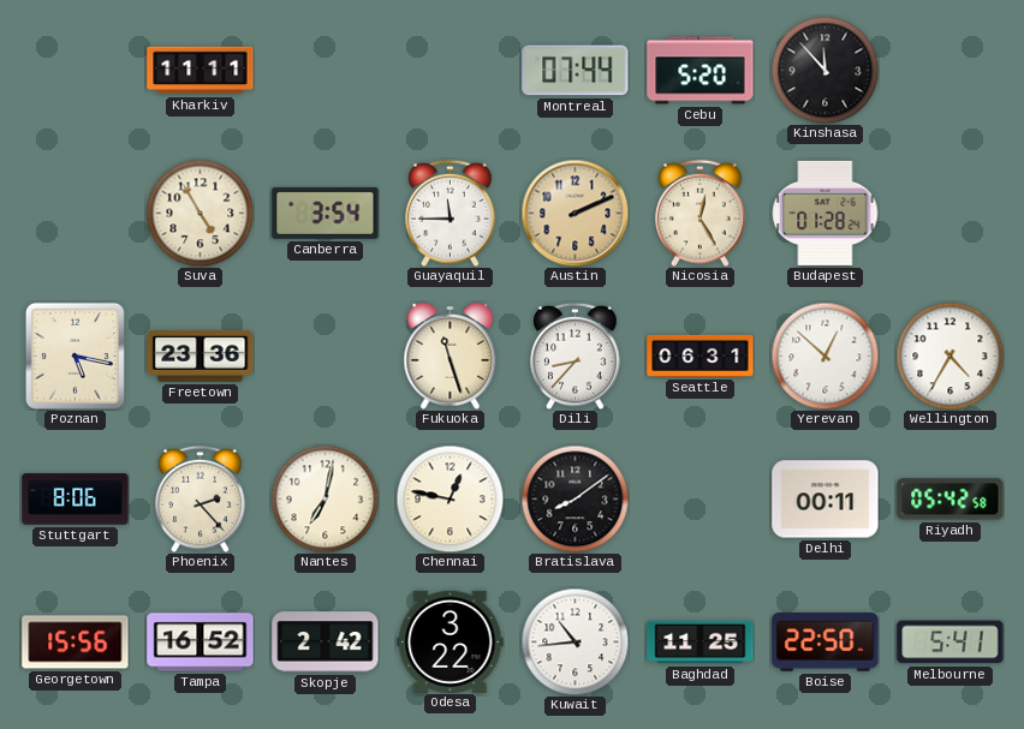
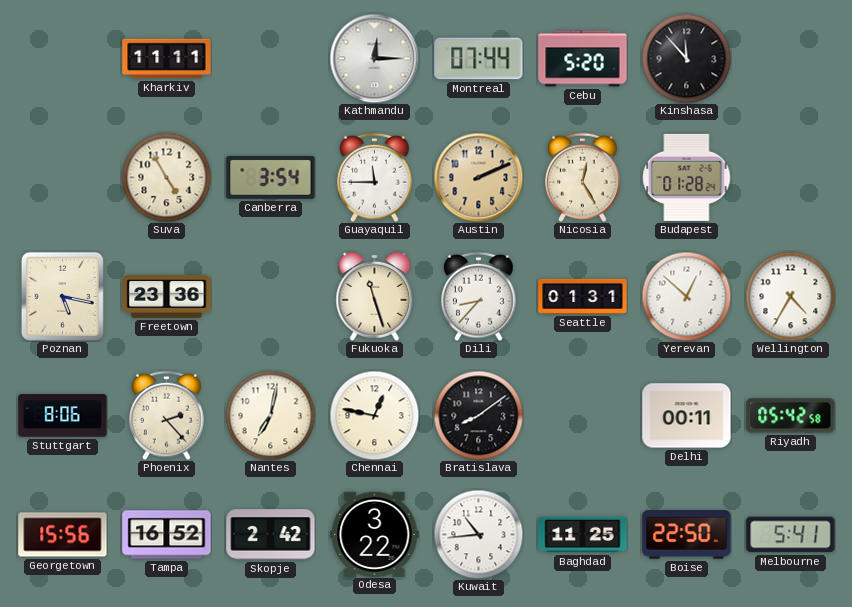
Kathmandu: none -> 12:15
Seattle: 06:31 -> 01:31
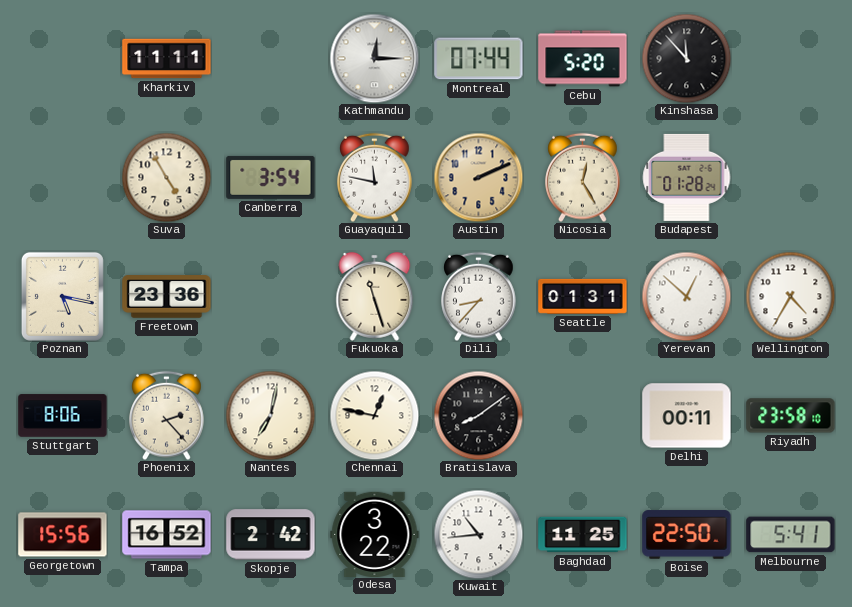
Guayaquil: 11:45 -> 11:47
Riyadh: 05:42 -> 23:58
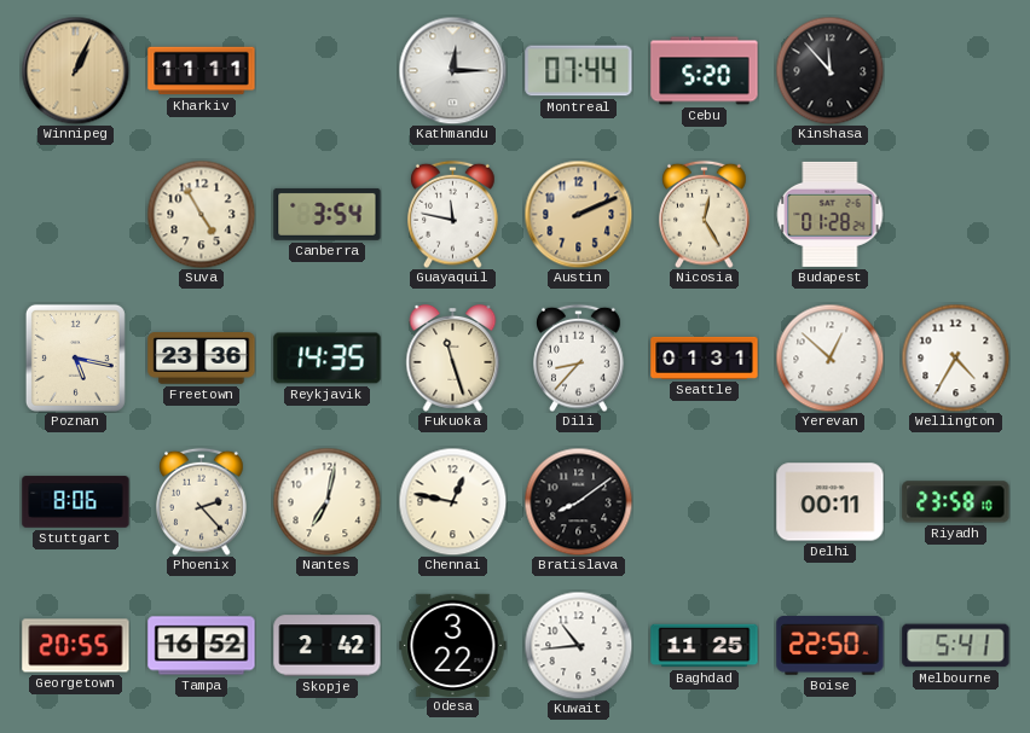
Winnipeg: none -> 1:04
Reykjavik: none -> 14:35
Georgetown: 15:56 -> 20:55
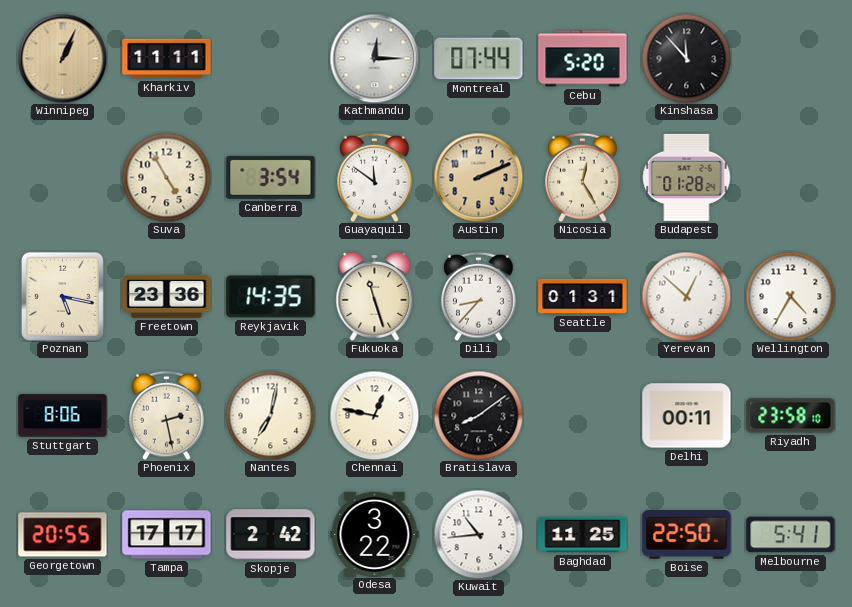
Guayaquil: 11:47 -> 11:51
Phoenix: 2:23 -> 2:28
Tampa: 16:52 -> 17:17
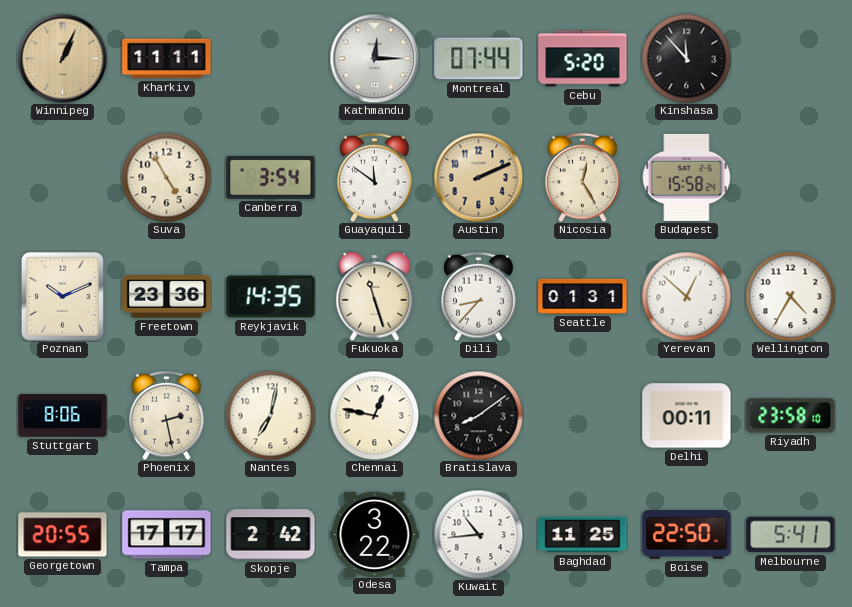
Budapest: 01:28 -> 15:58
Poznan: 5:17 -> 10:11
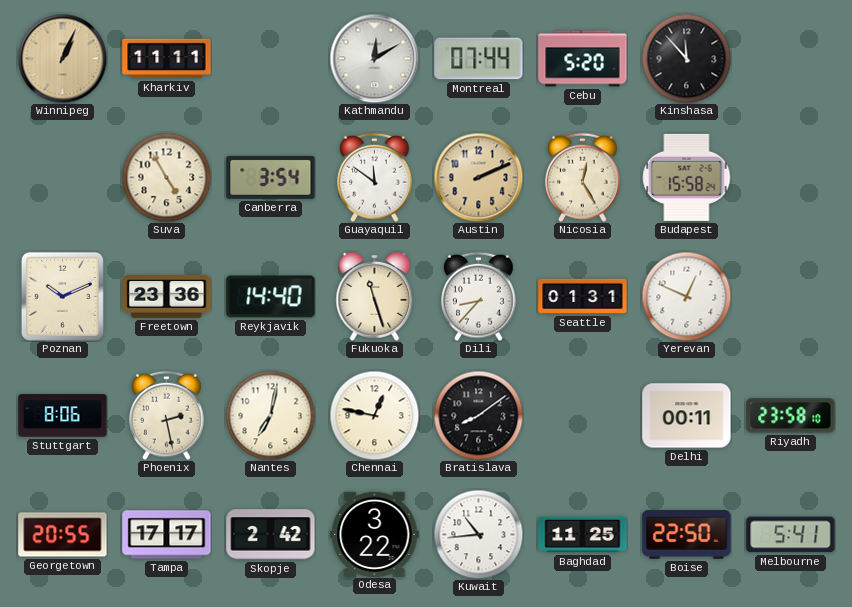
Kathmandu: 12:15 -> 12:10
Reykjavik: 14:35 -> 14:40
Yerevan: 12:52 -> 12:49
Wellington: 4:35 -> none
